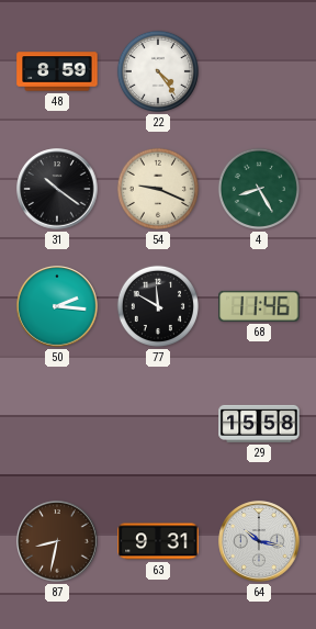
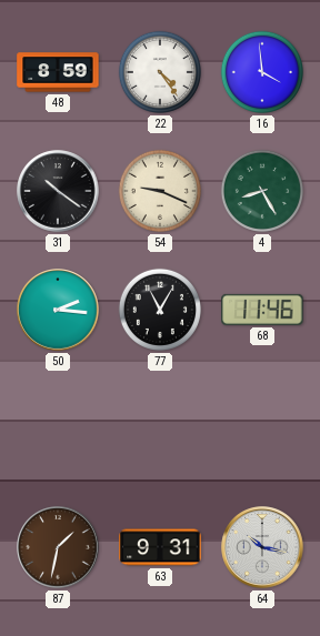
16: none -> 3:59
77: 11:50 -> 11:05
29: 15:58 -> none
87: 8:32 -> 1:32
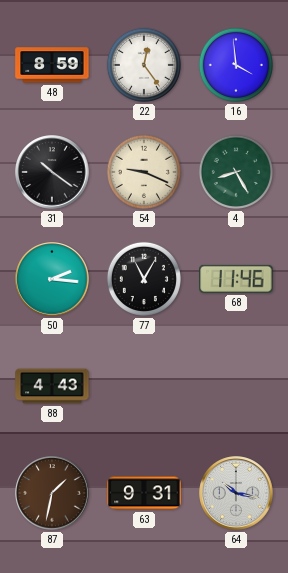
22: 4:24 -> 12:24
88: none -> 4:43
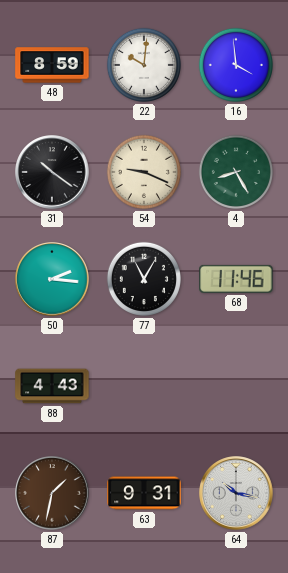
22: 12:24 -> 10:01
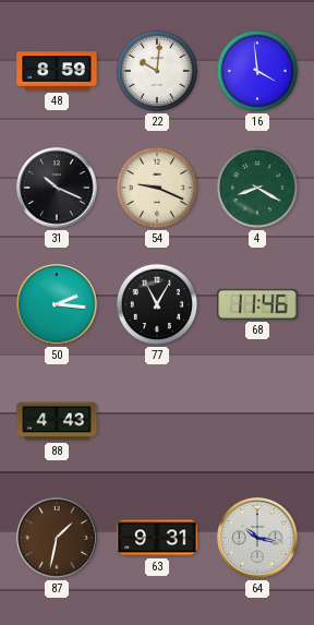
31: 10:21 -> 10:19
4: 8:25 -> 8:20
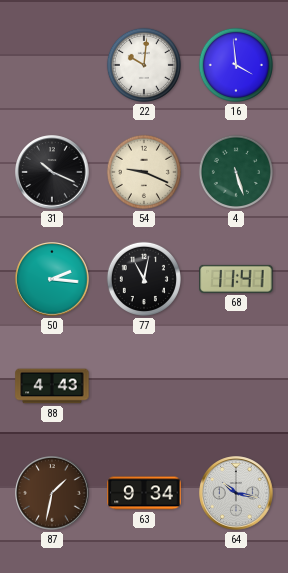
48: 8:59 -> none
4: 8:20 -> 5:27
77: 11:05 -> 11:02
68: 11:46 -> 11:41
63: 9:31 -> 9:34
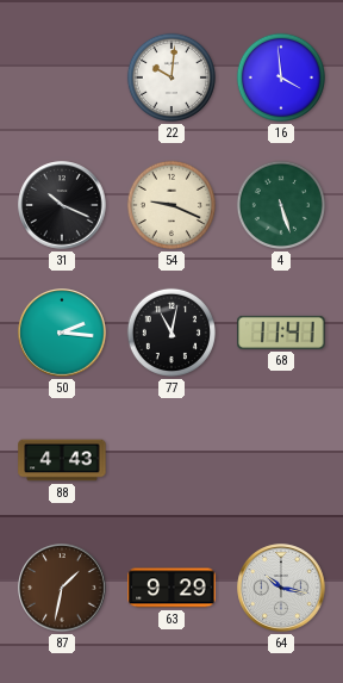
63: 9:34 -> 9:29
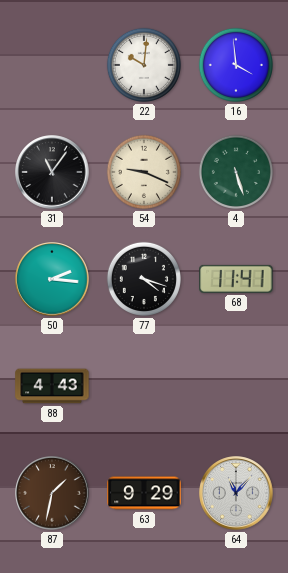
31: 10:19 -> 11:06
77: 11:02 -> 4:18
64: 10:17 -> 11:07
